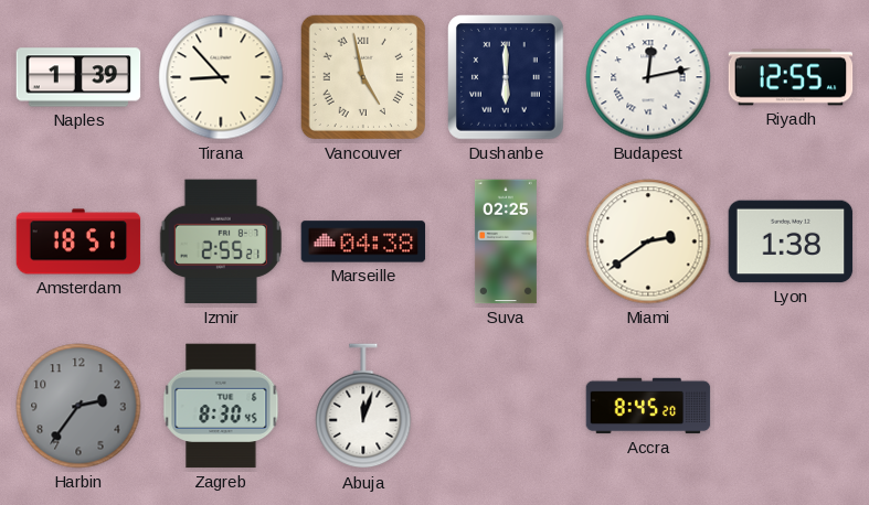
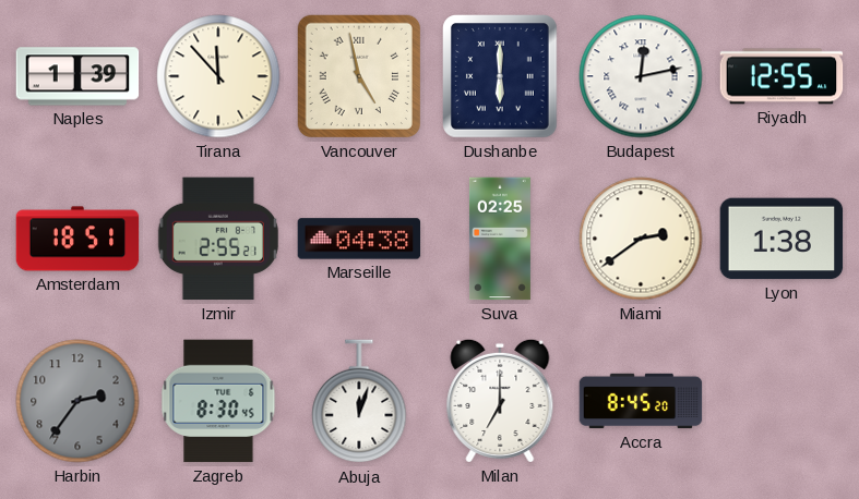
Tirana: 8:53 -> 11:53
Milan: none -> 7:00
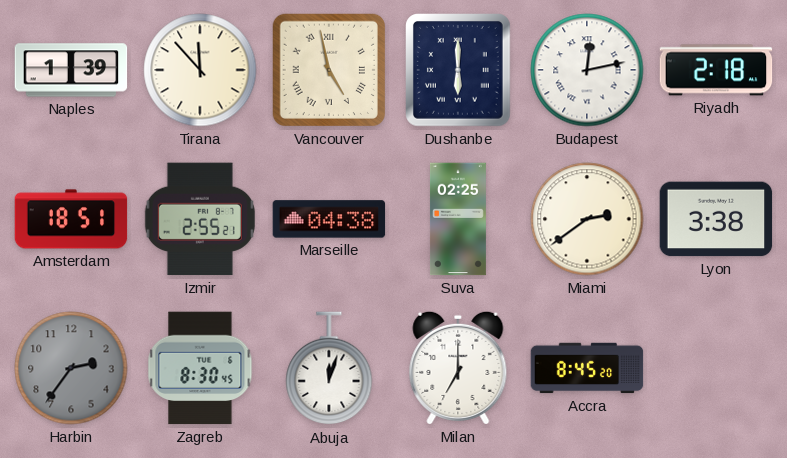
Riyadh: 12:55 -> 2:18
Lyon: 1:38 -> 3:38
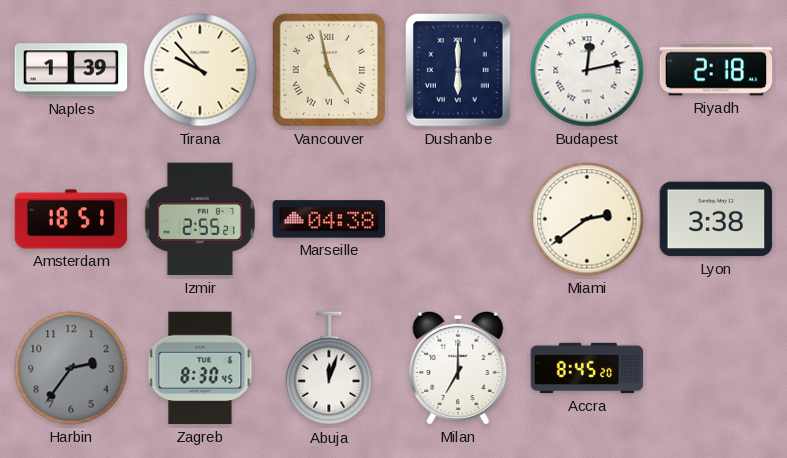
Tirana: 11:53 -> 9:53
Suva: 02:25 -> none
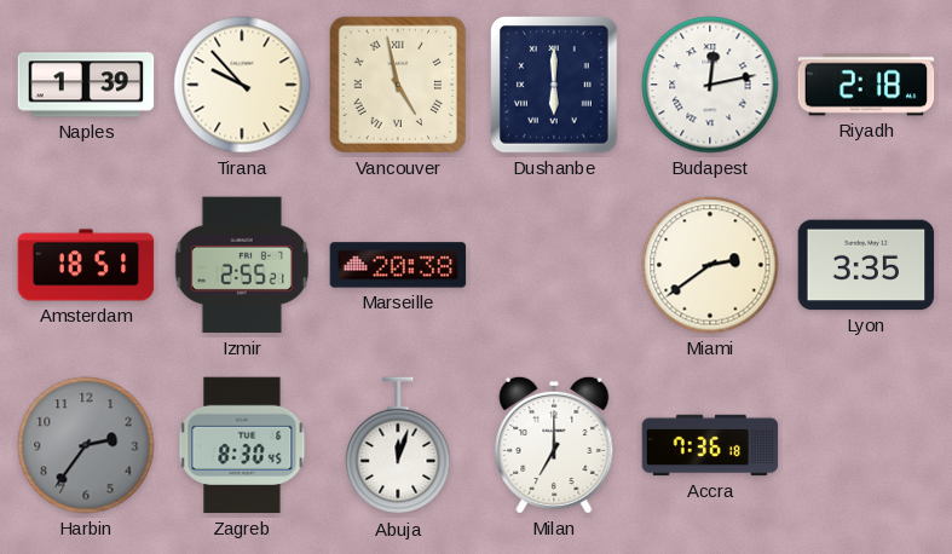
Marseille: 04:38 -> 20:38
Lyon: 3:38 -> 3:35
Accra: 8:45 -> 7:36
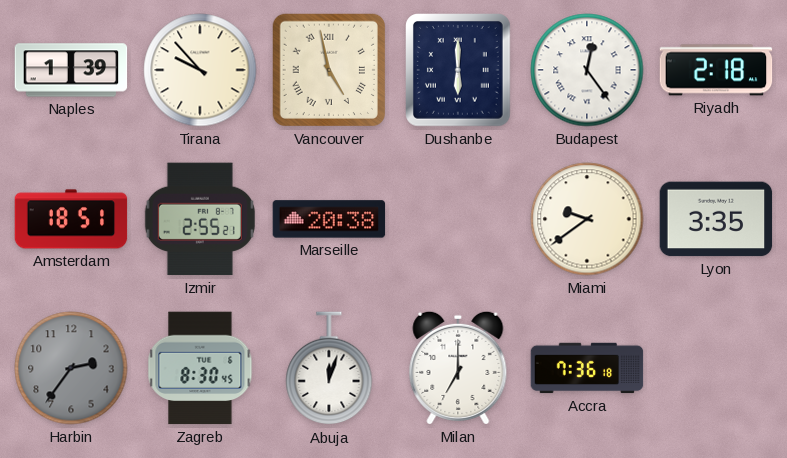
Budapest: 12:13 -> 12:24
Miami: 2:39 -> 9:39
